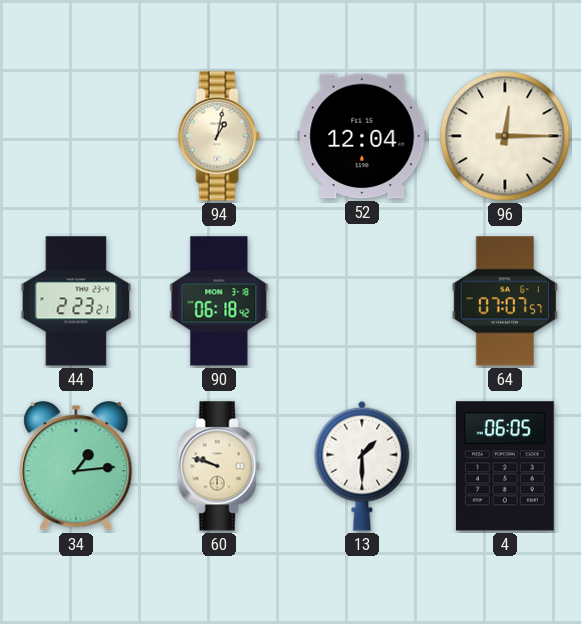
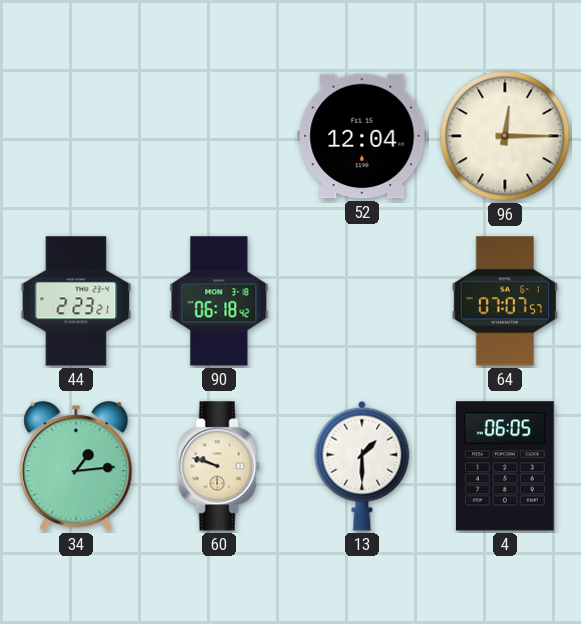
94: 1:02 -> none
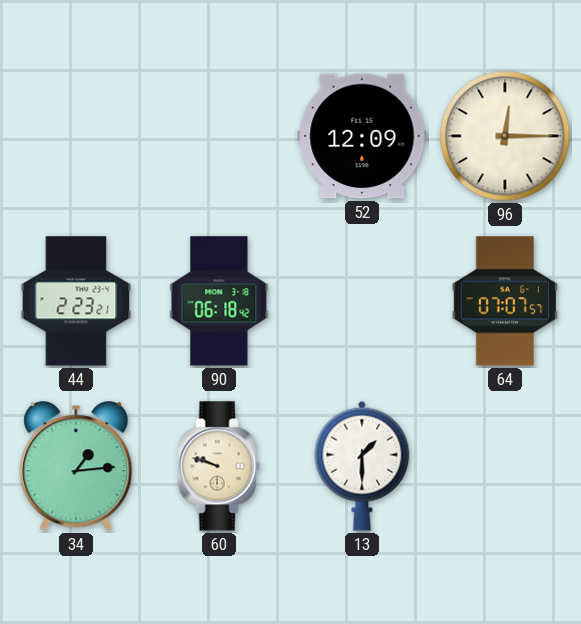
52: 12:04 -> 12:09
4: 06:05 -> none
